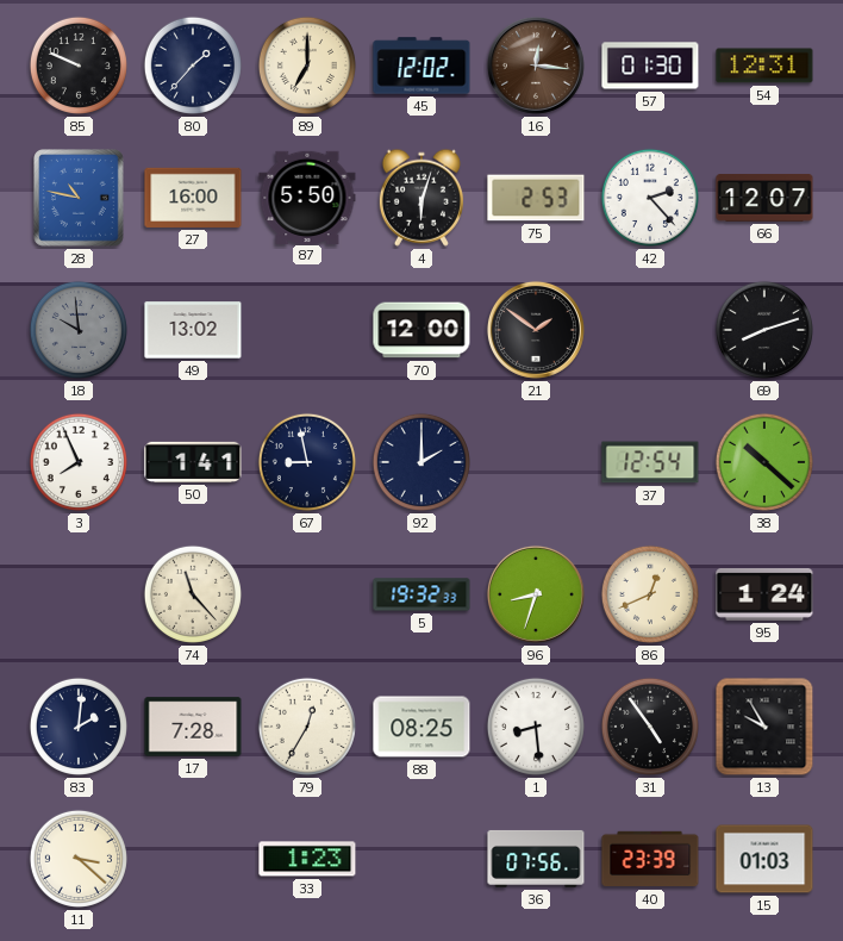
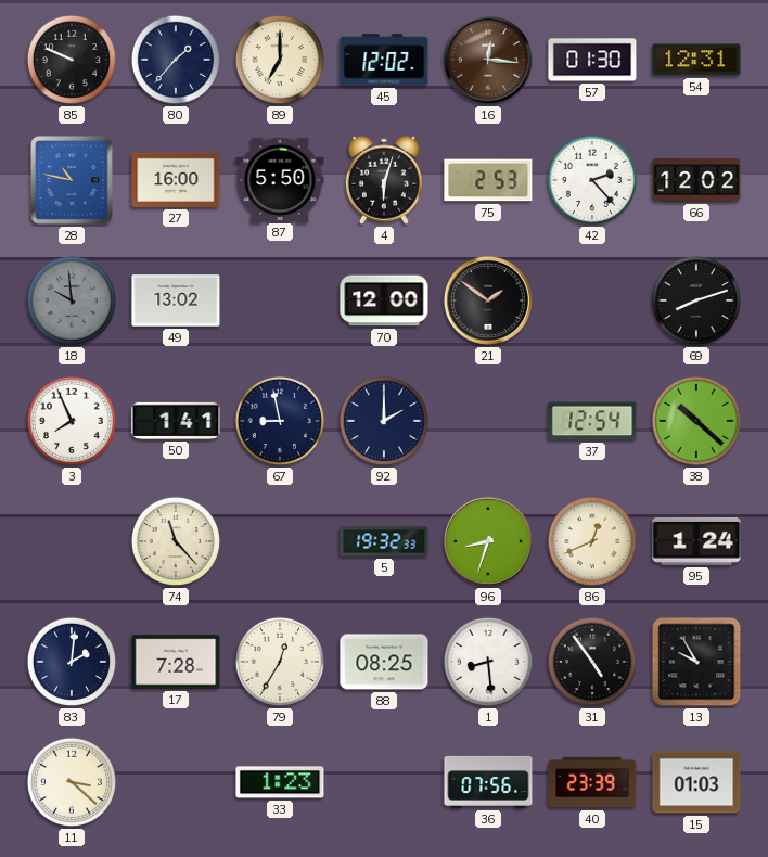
66: 12:07 -> 12:02
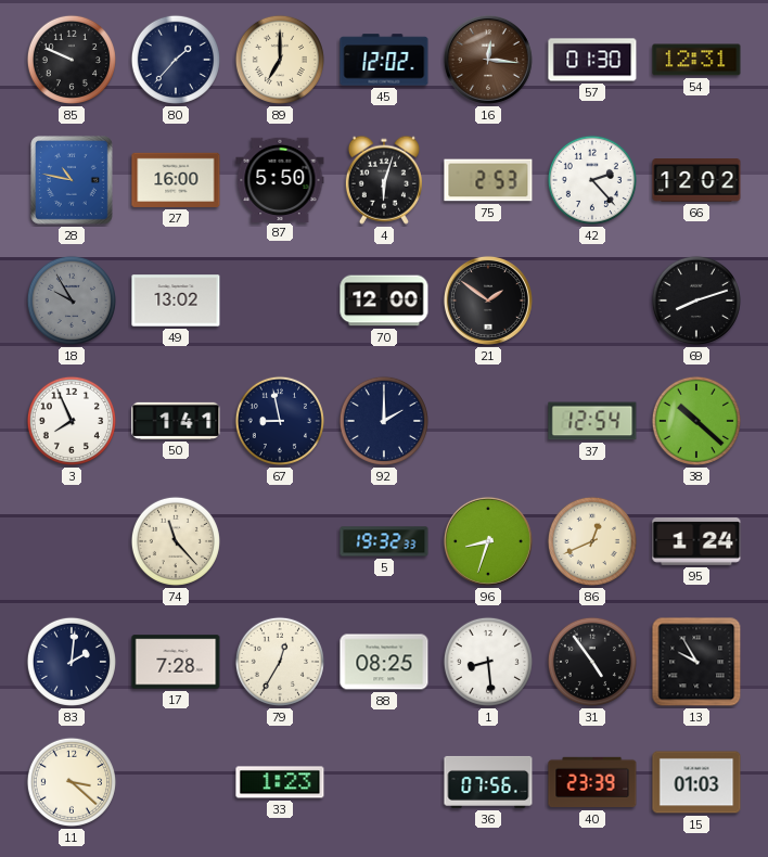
18: 9:59 -> 9:55
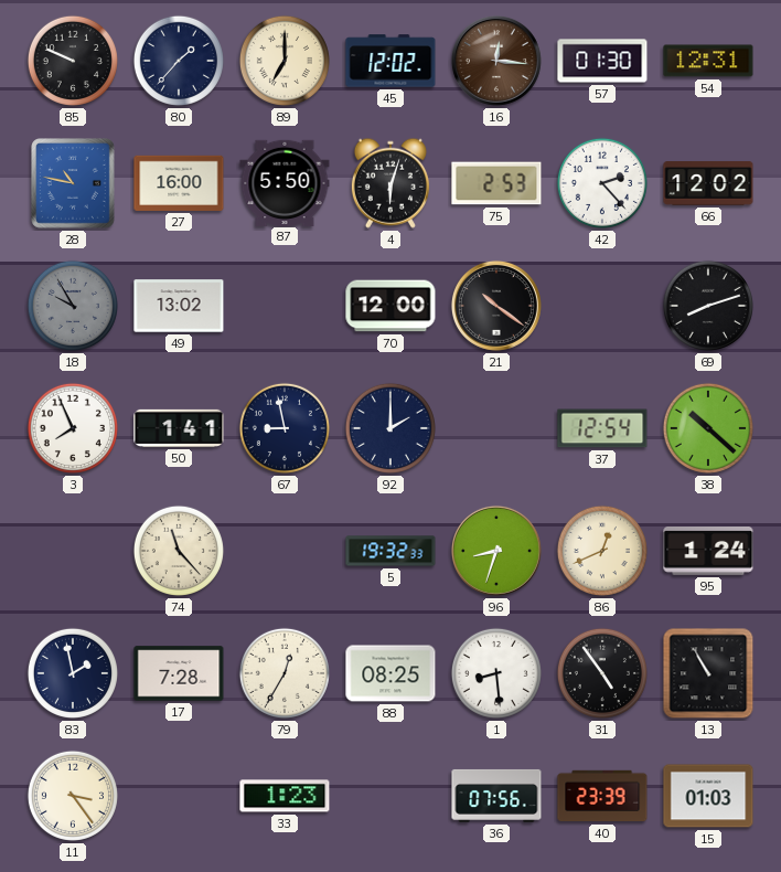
21: 1:51 -> 10:21
83: 2:01 -> 1:58
13: 9:55 -> 10:55
11: 3:22 -> 3:24
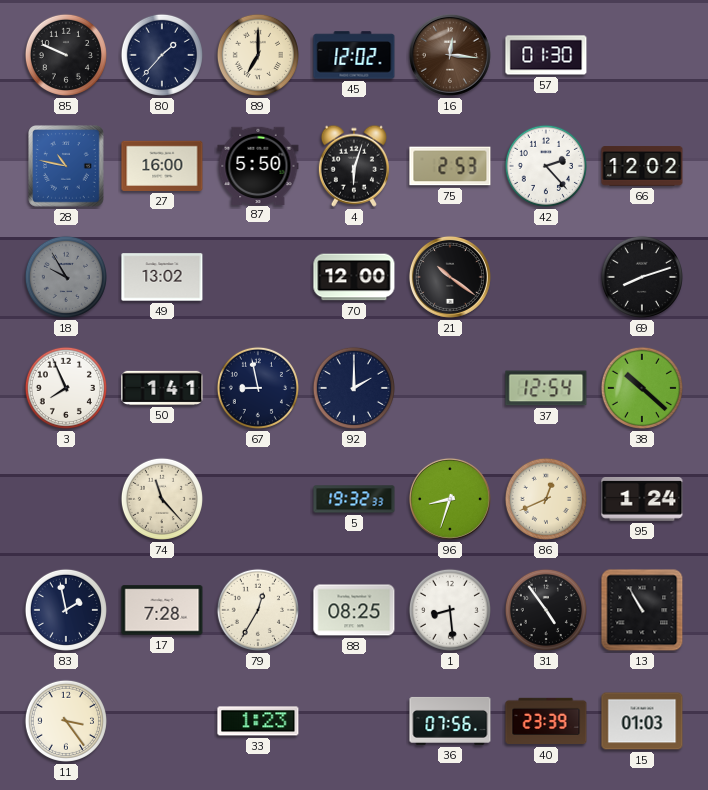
54: 12:31 -> none
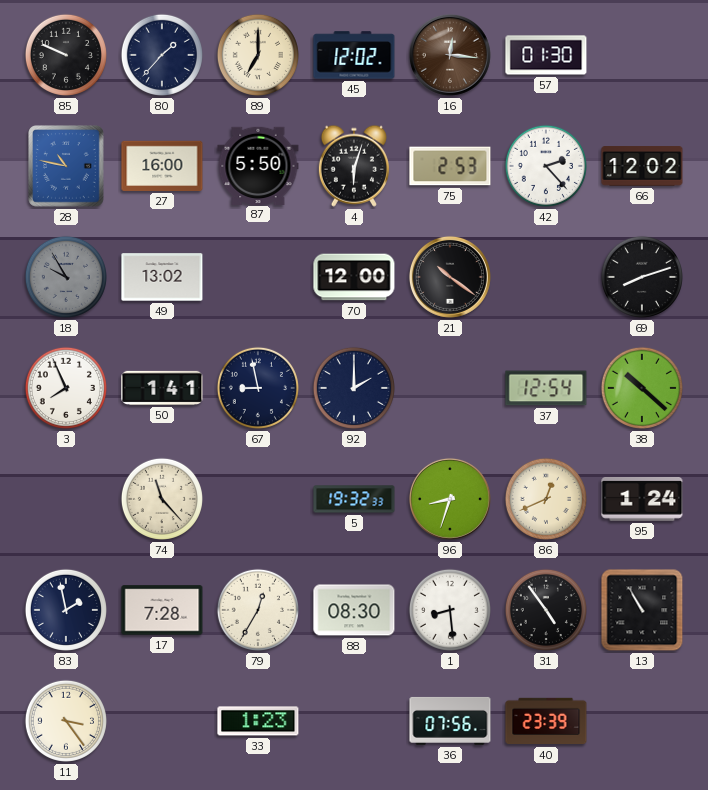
88: 08:25 -> 08:30
15: 01:03 -> none
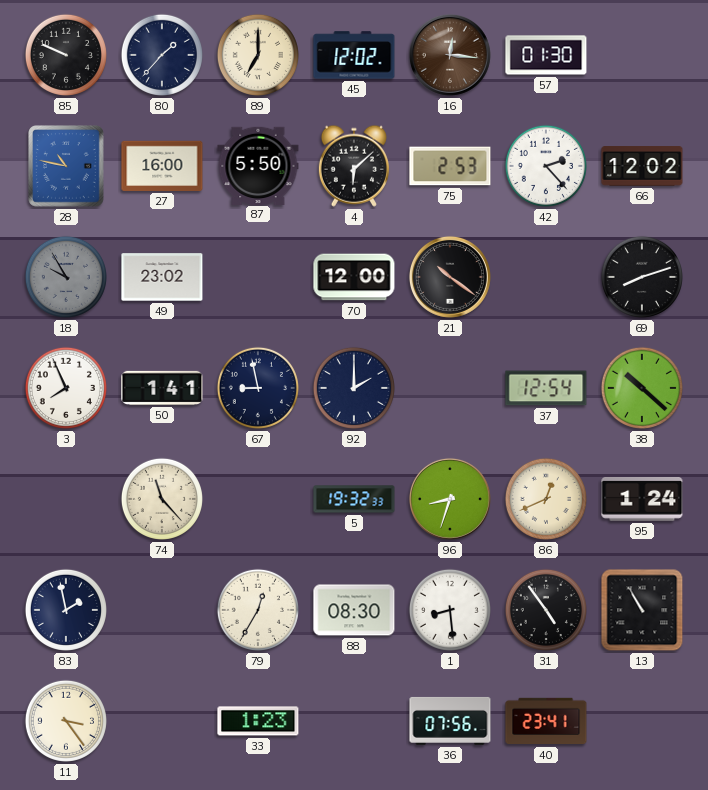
4: 6:03 -> 6:08
49: 13:02 -> 23:02
17: 7:28 -> none
40: 23:39 -> 23:41
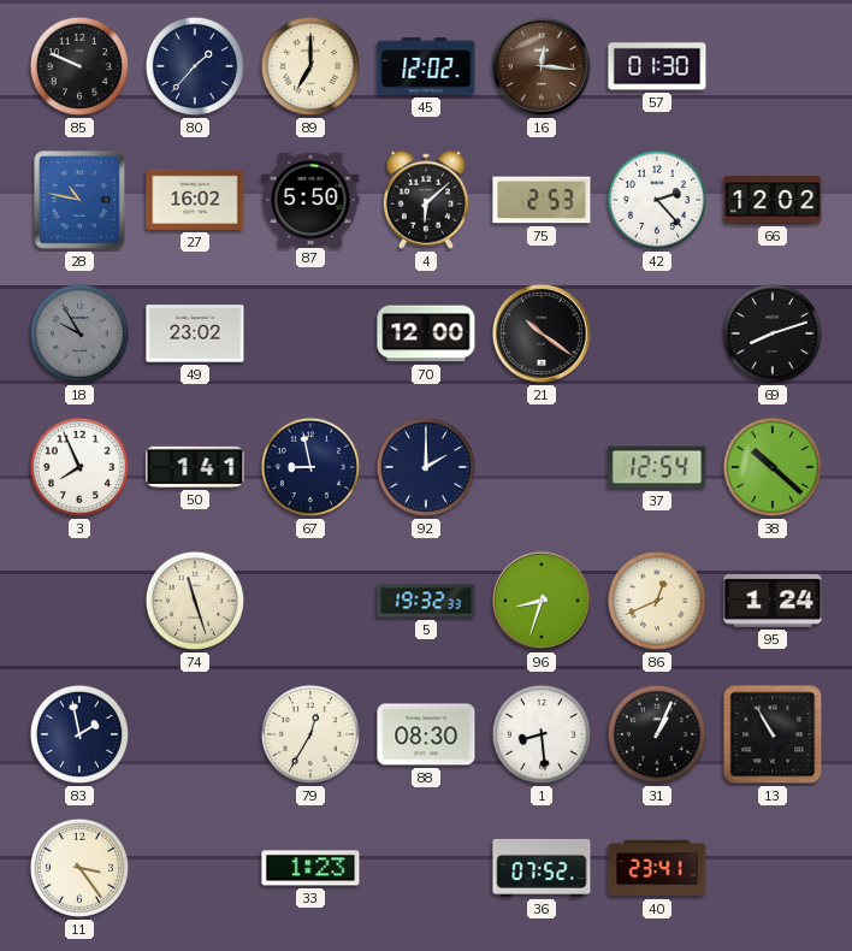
27: 16:00 -> 16:02
74: 11:23 -> 11:27
31: 4:54 -> 1:04
36: 07:56 -> 07:52
